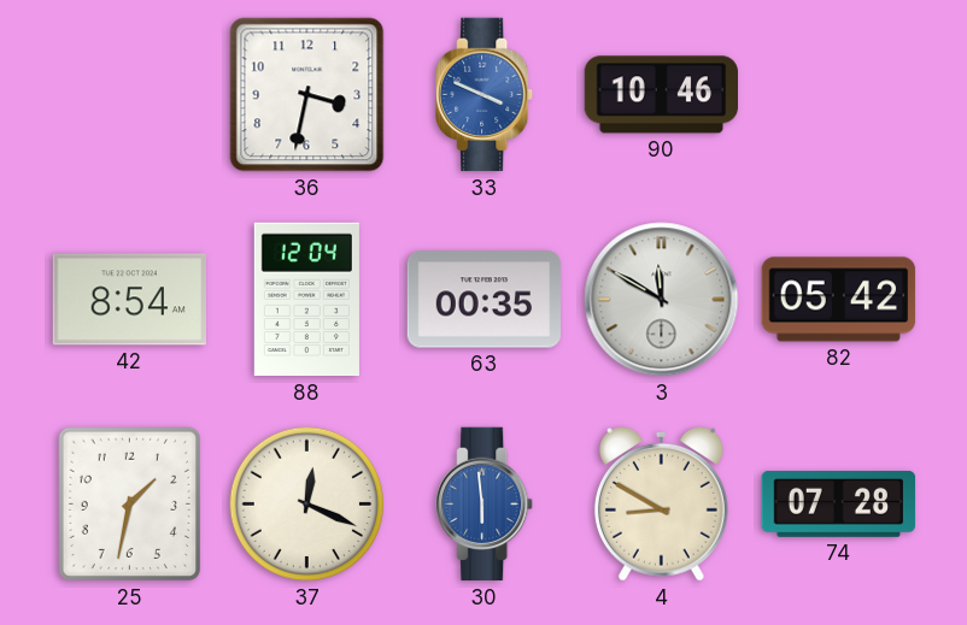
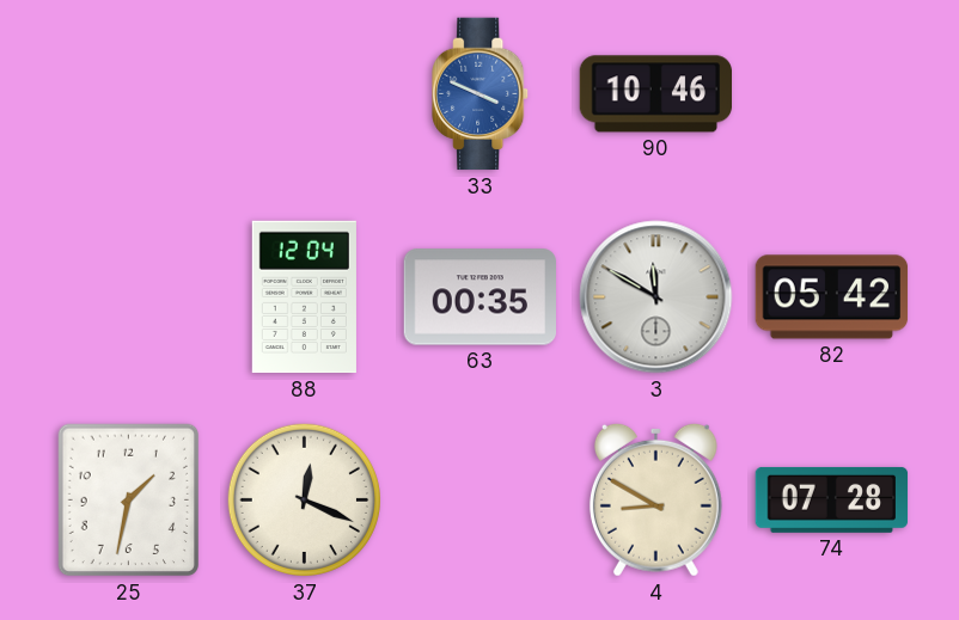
36: 3:32 -> none
42: 8:54 -> none
30: 5:59 -> none
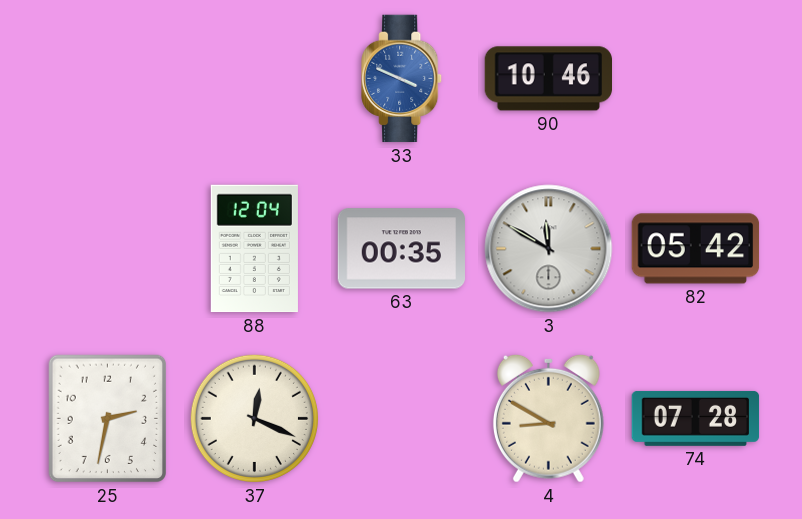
25: 1:32 -> 2:32
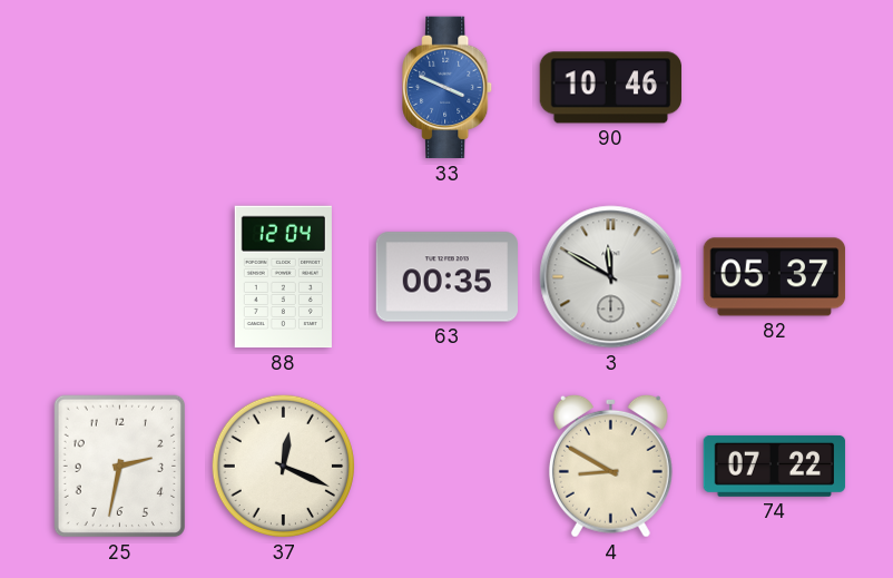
82: 05:42 -> 05:37
74: 07:28 -> 07:22
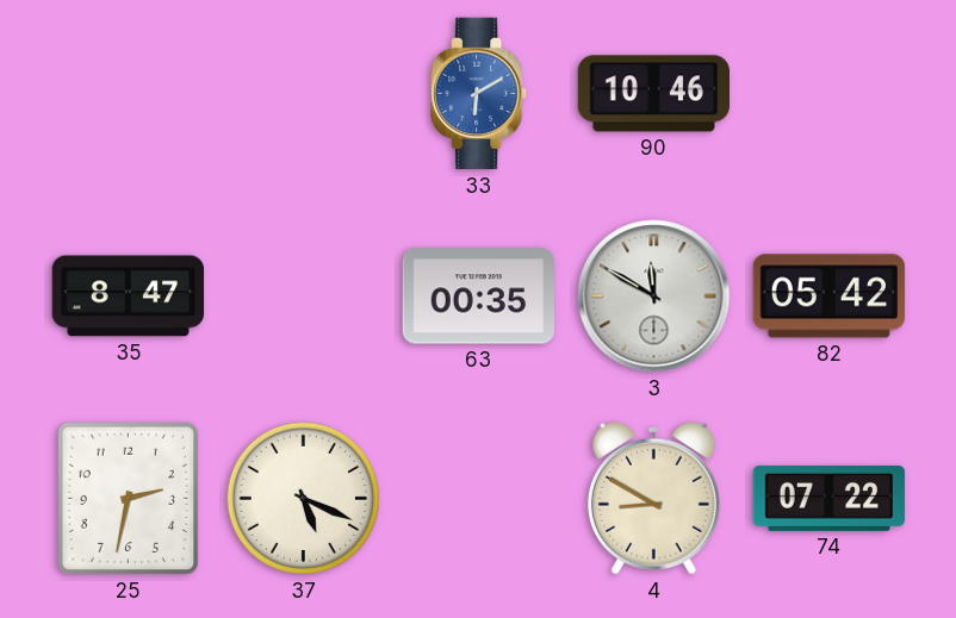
33: 3:49 -> 6:10
35: none -> 8:47
88: 12:04 -> none
82: 05:37 -> 05:42
37: 12:19 -> 5:19
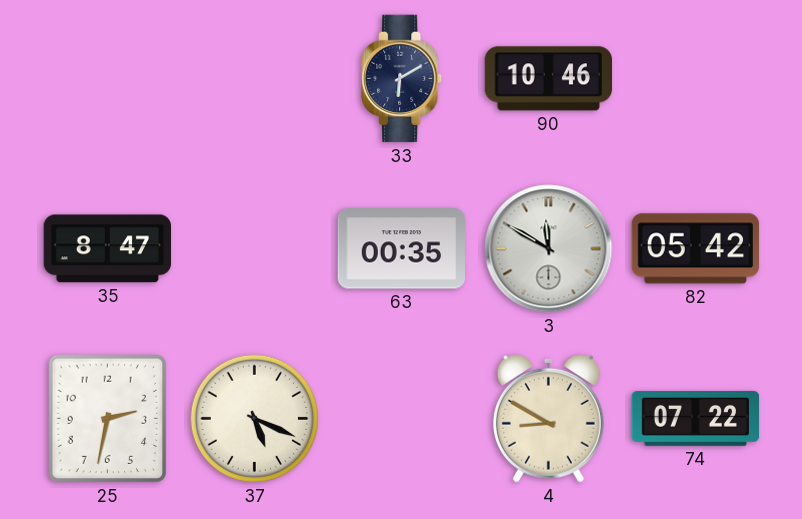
33 dial: blue -> navy
